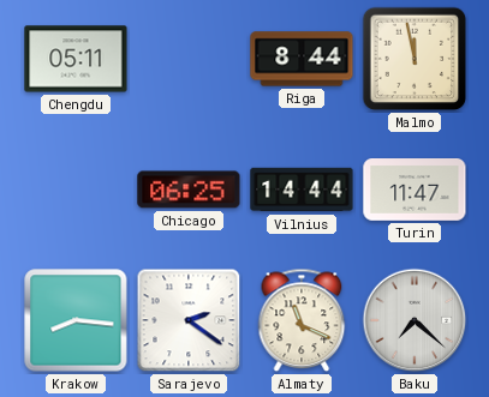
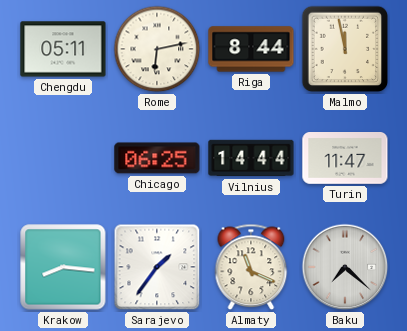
Rome: none -> 6:13
Sarajevo: 2:21 -> 1:36
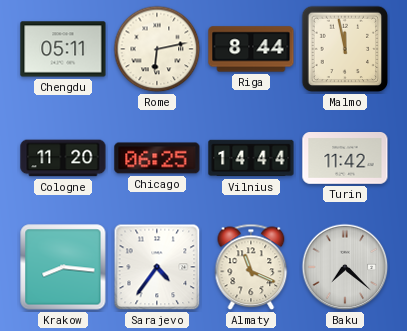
Cologne: none -> 11:20
Turin: 11:47 -> 11:42
Sarajevo: 1:36 -> 4:36
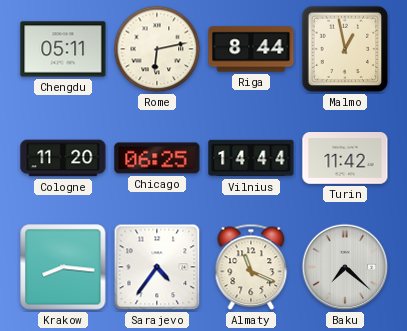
Malmo: 11:58 -> 12:58
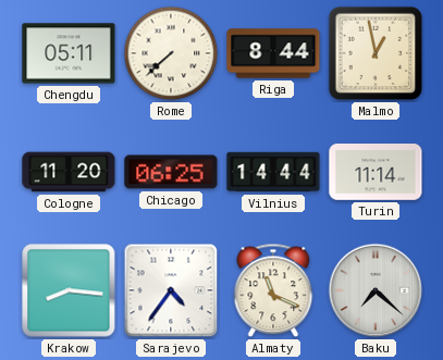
Rome: 6:13 -> 7:38
Turin: 11:42 -> 11:14
